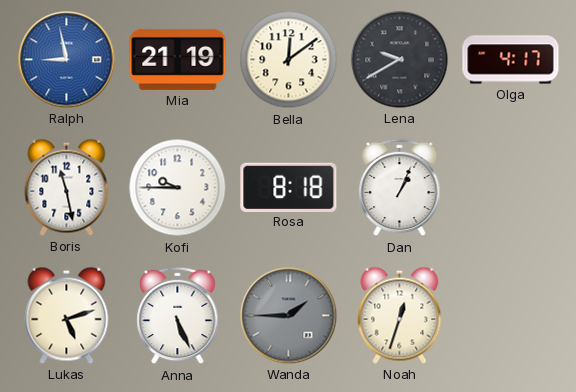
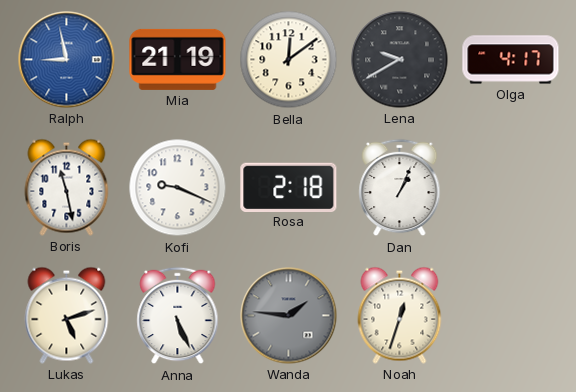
Kofi: 9:45 -> 9:19
Rosa: 8:18 -> 2:18
Wanda: 1:45 -> 1:46
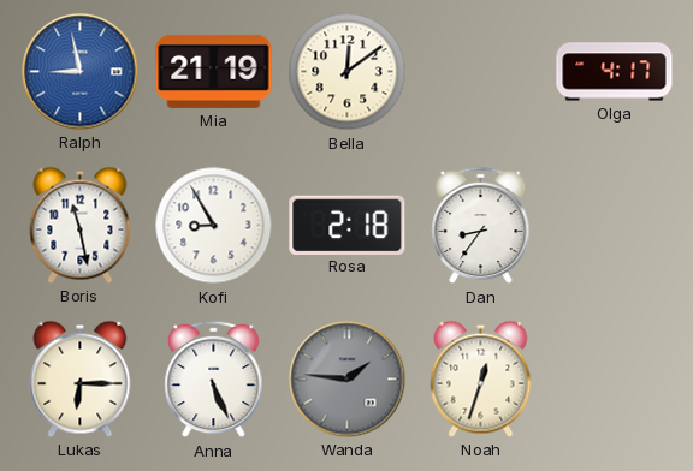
Lena: 9:40 -> none
Kofi: 9:19 -> 8:55
Dan: 1:04 -> 8:36
Lukas: 5:12 -> 6:15
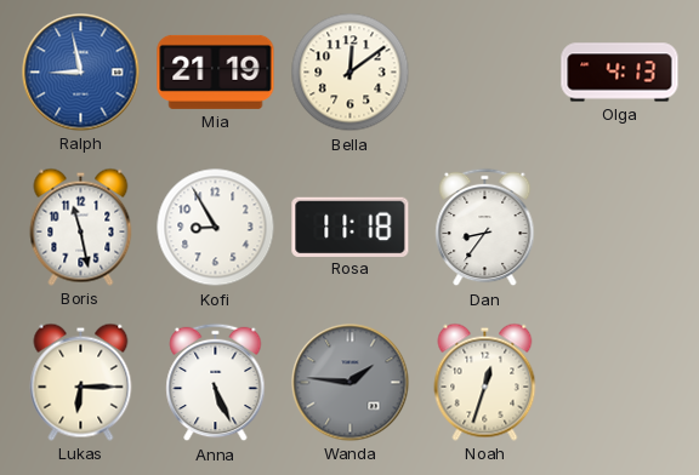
Olga: 4:17 -> 4:13
Rosa: 2:18 -> 11:18
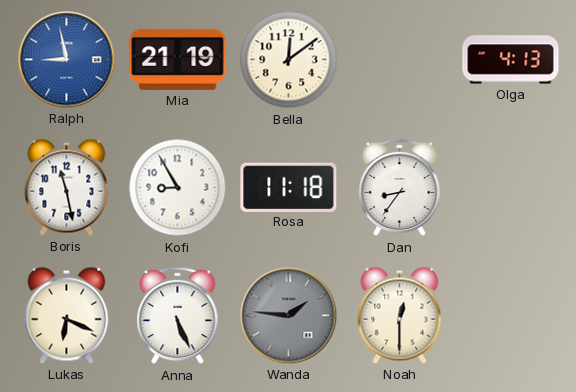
Lukas: 6:15 -> 6:19
Noah: 12:33 -> 12:30
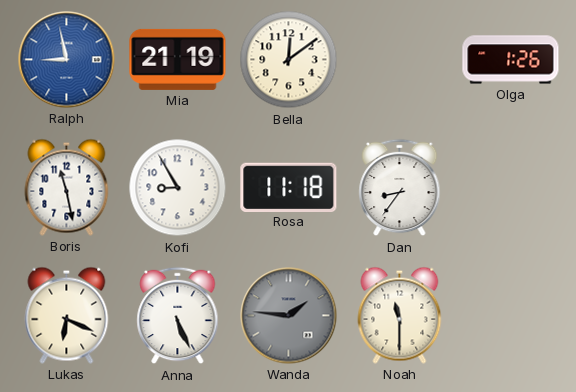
Olga: 4:13 -> 1:26
Noah: 12:30 -> 11:30
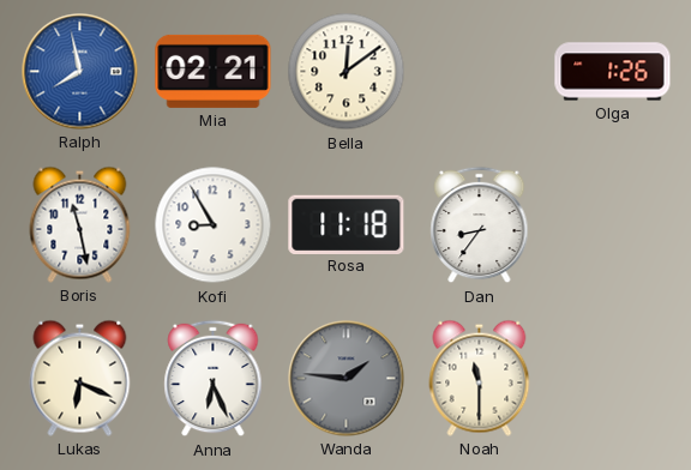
Ralph: 8:58 -> 7:58
Mia: 21:19 -> 02:21
Anna: 5:26 -> 6:26
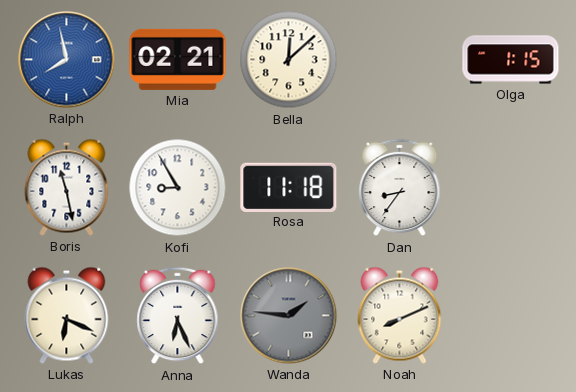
Bella: 12:09 -> 12:08
Olga: 1:26 -> 1:15
Noah: 11:30 -> 8:11
